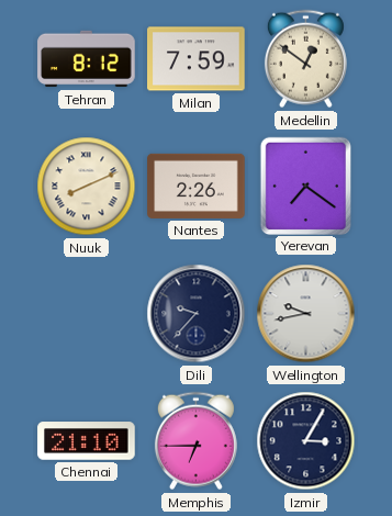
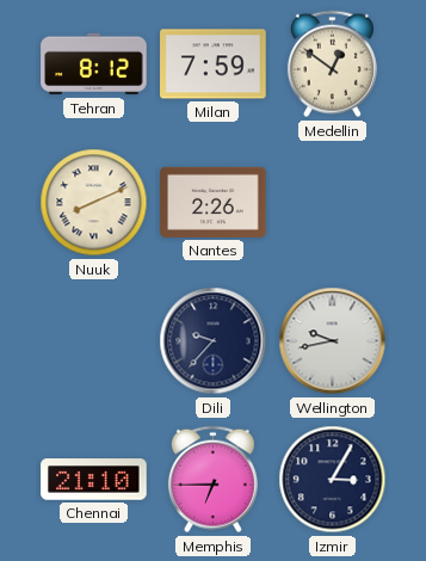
Yerevan: 7:21 -> none
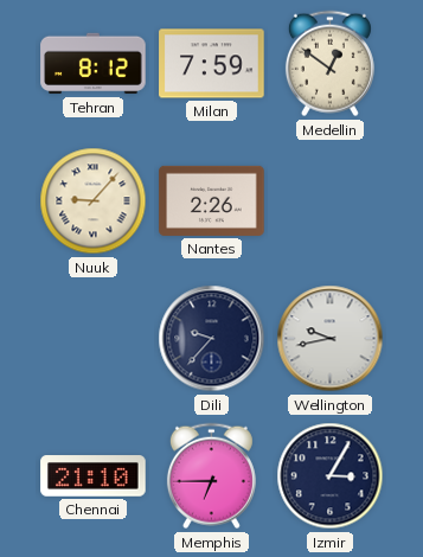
Nuuk: 8:11 -> 9:07
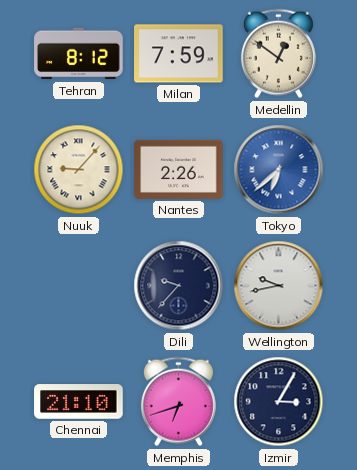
Tokyo: none -> 6:38
Memphis: 6:45 -> 6:42
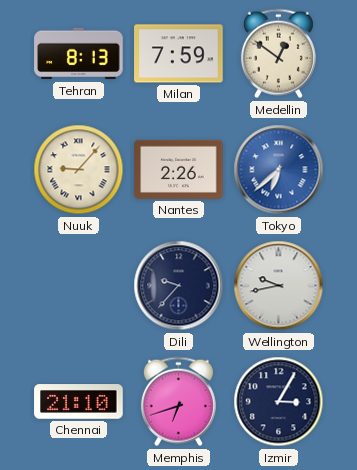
Tehran: 8:12 -> 8:13
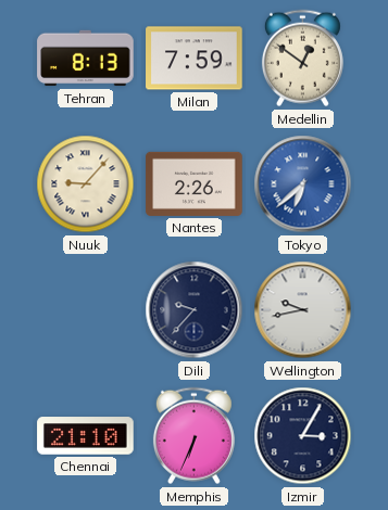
Memphis: 6:42 -> 6:34
